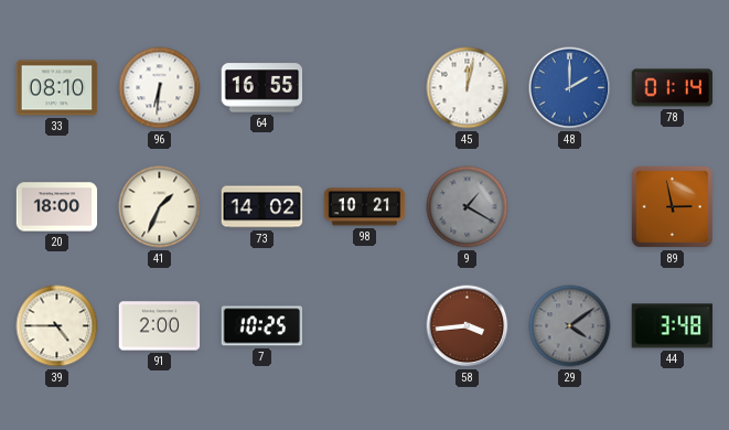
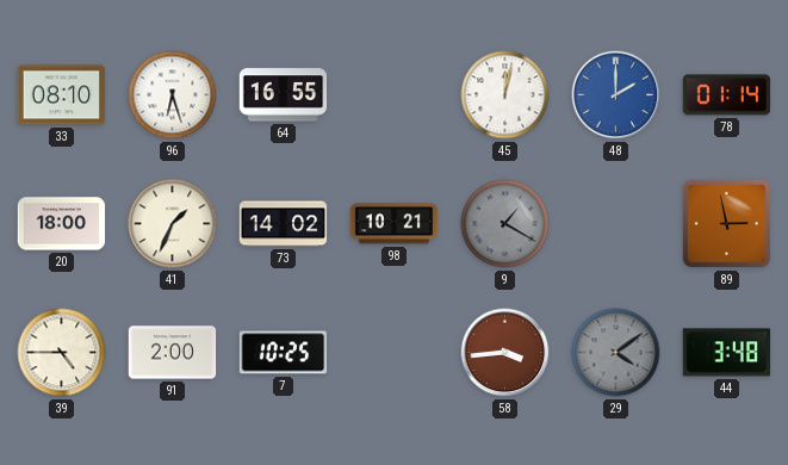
96: 6:31 -> 6:27
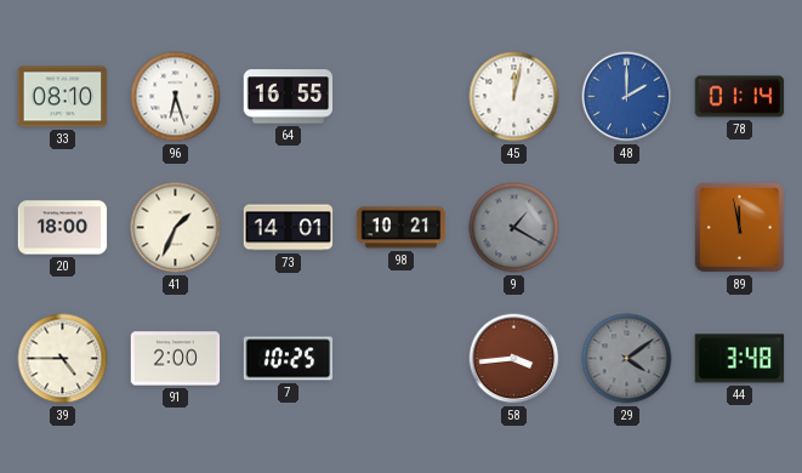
73: 14:02 -> 14:01
89: 2:58 -> 11:58
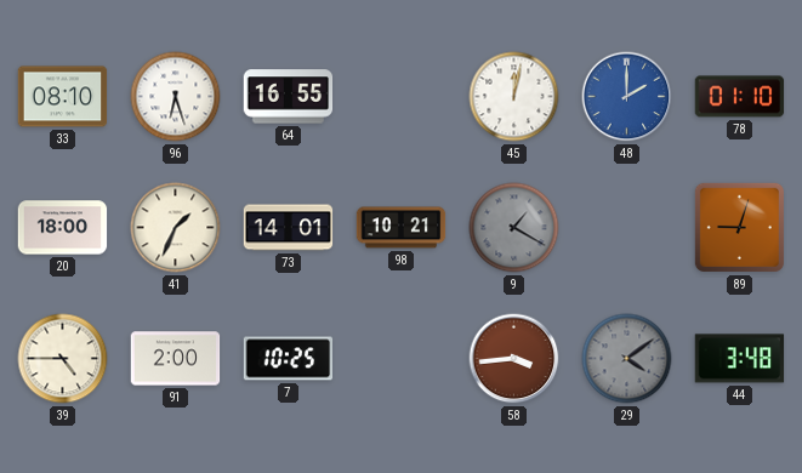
78: 01:14 -> 01:10
89: 11:58 -> 9:03
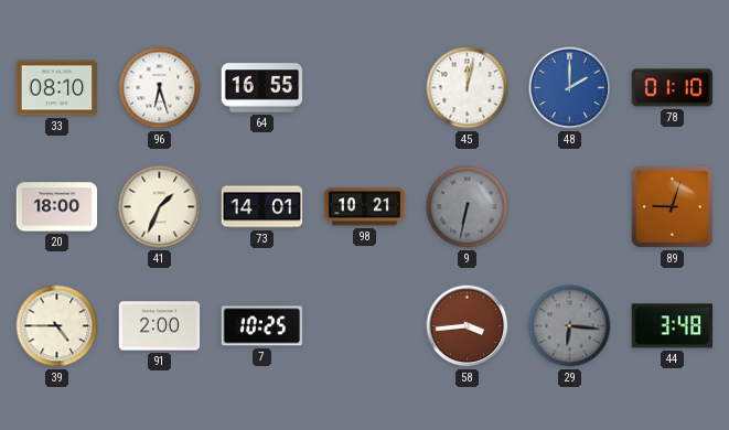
9: 1:20 -> 6:32
29: 4:09 -> 6:16
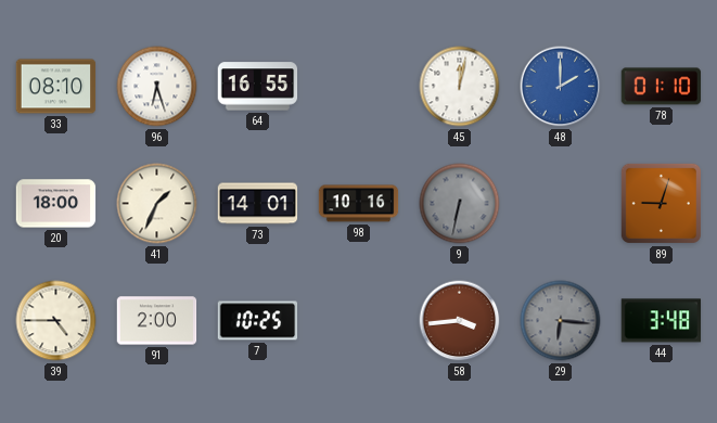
98: 10:21 -> 10:16
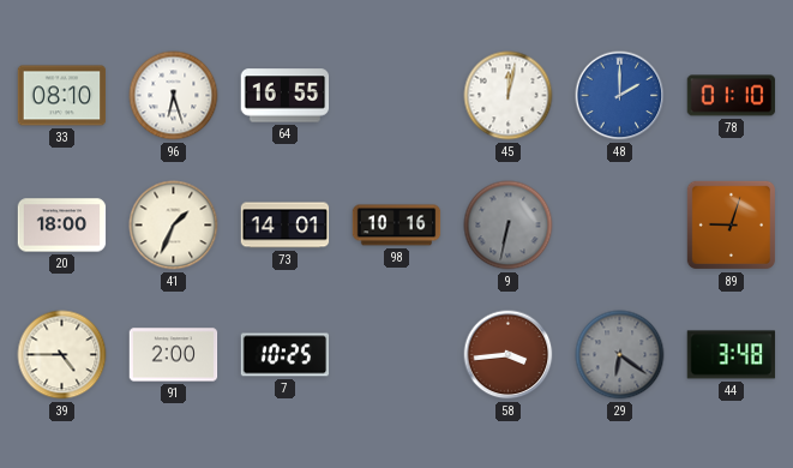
29: 6:16 -> 6:21
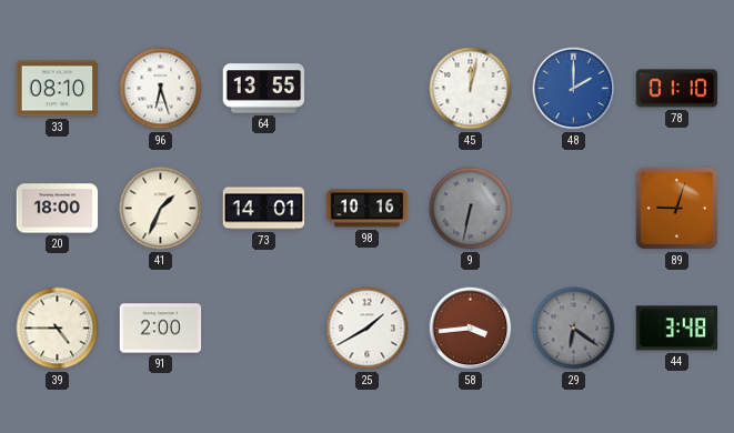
64: 16:55 -> 13:55
7: 10:25 -> none
25: none -> 1:40
